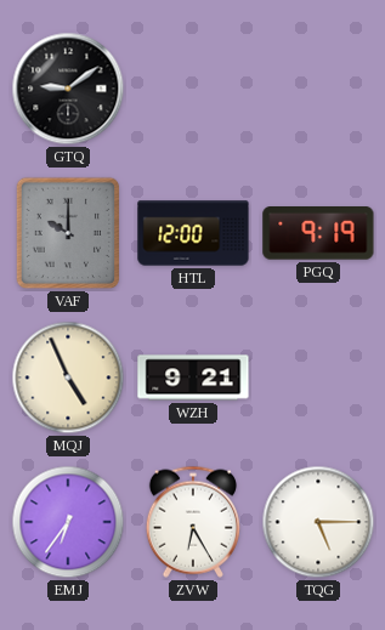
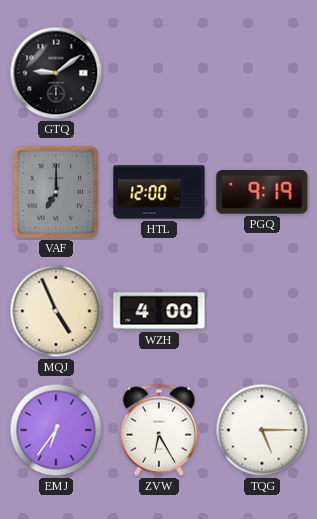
VAF: 10:00 -> 7:00
WZH: 9:21 -> 4:00
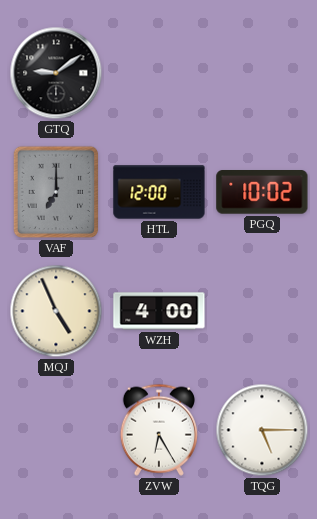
PGQ: 9:19 -> 10:02
EMJ: 6:36 -> none
